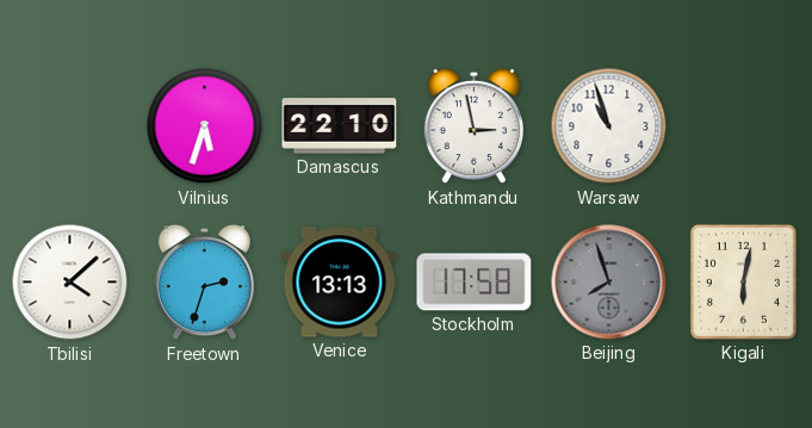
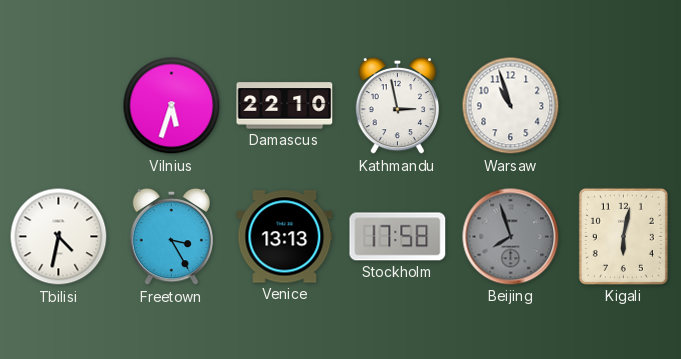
Tbilisi: 4:08 -> 4:32
Freetown: 2:33 -> 3:25
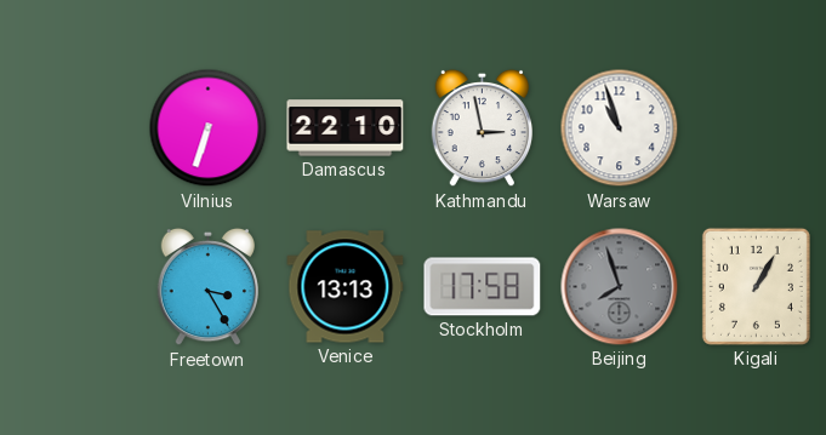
Vilnius: 5:33 -> 6:33
Tbilisi: 4:32 -> none
Kigali: 6:02 -> 1:05
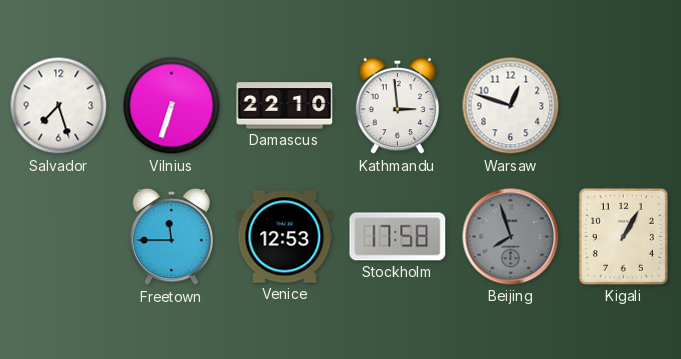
Salvador: none -> 7:27
Kathmandu: 2:58 -> 2:59
Warsaw: 10:57 -> 12:48
Freetown: 3:25 -> 11:45
Venice: 13:13 -> 12:53
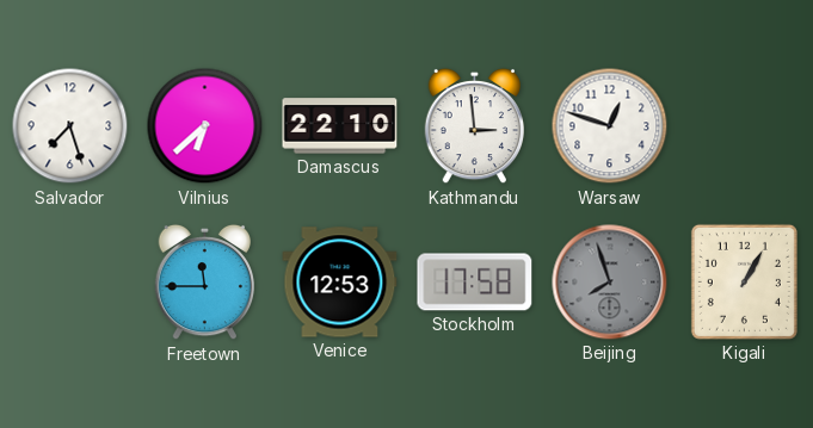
Vilnius: 6:33 -> 6:38
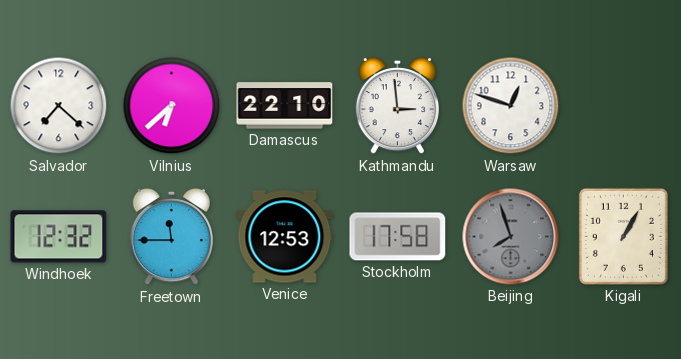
Salvador: 7:27 -> 7:22
Windhoek: none -> 12:32
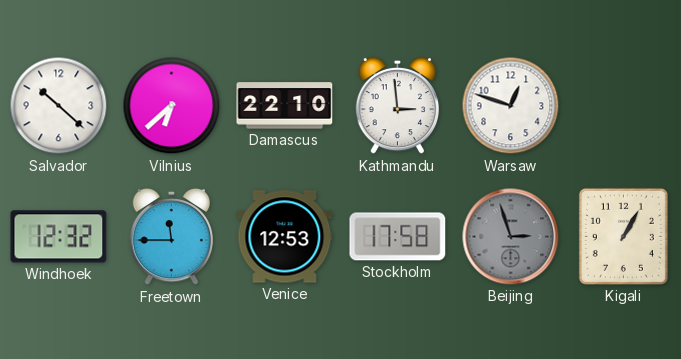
Salvador: 7:22 -> 10:22
Beijing: 7:57 -> 2:57
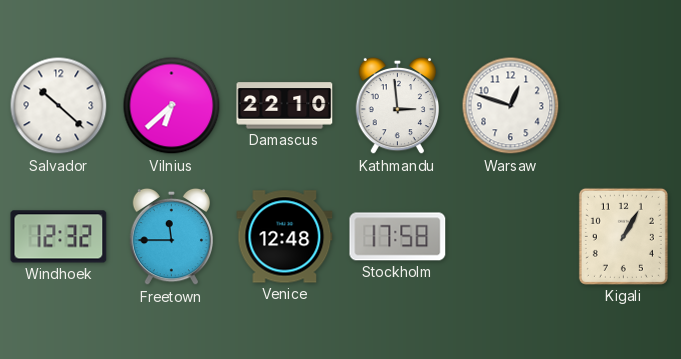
Venice: 12:53 -> 12:48
Beijing: 2:57 -> none
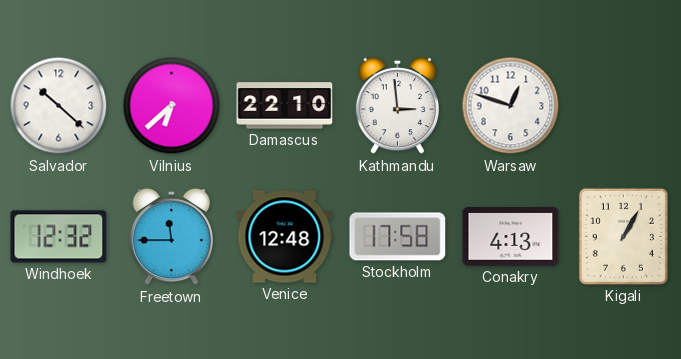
Conakry: none -> 4:13
